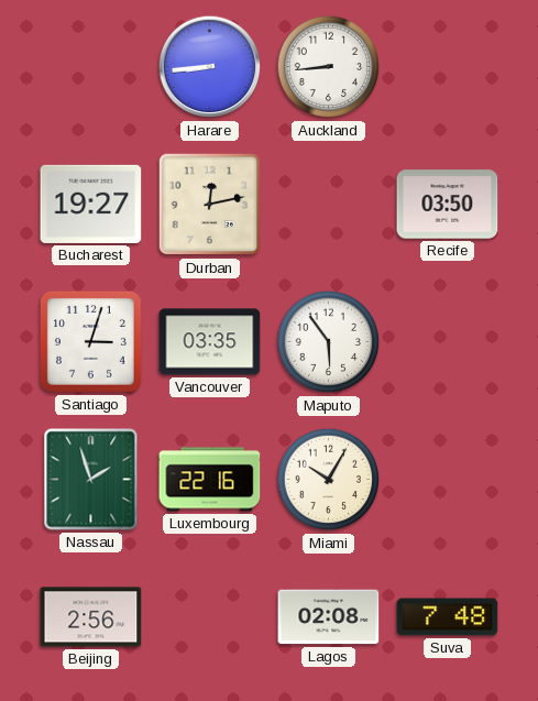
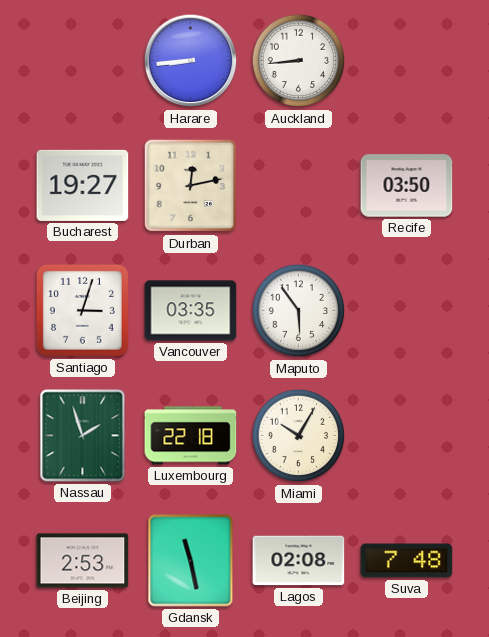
Luxembourg: 22:16 -> 22:18
Beijing: 2:56 -> 2:53
Gdansk: none -> 11:28
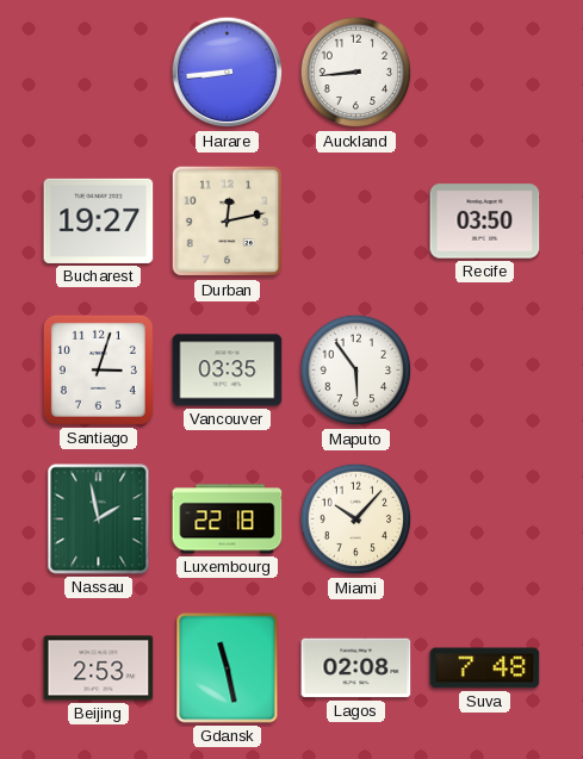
Nassau: 1:57 -> 1:58
Miami: 10:05 -> 10:07
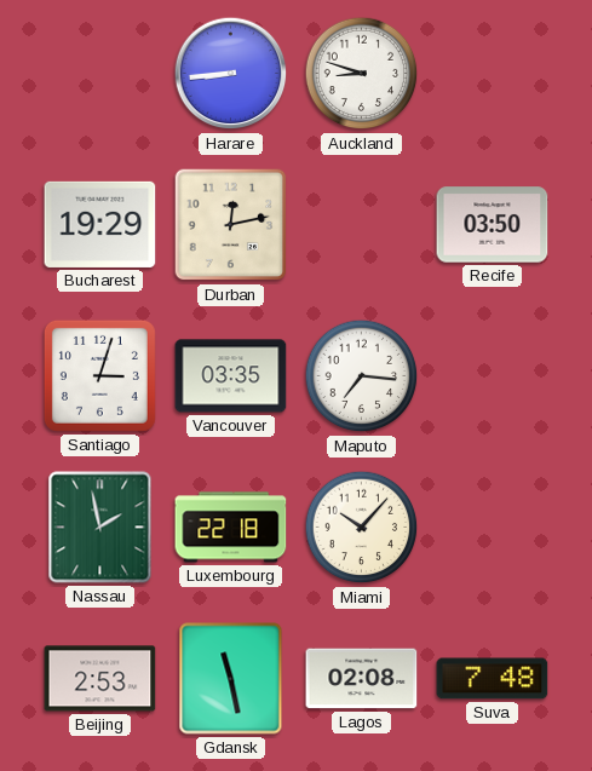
Auckland: 8:44 -> 8:48
Bucharest: 19:27 -> 19:29
Maputo: 5:54 -> 7:16
